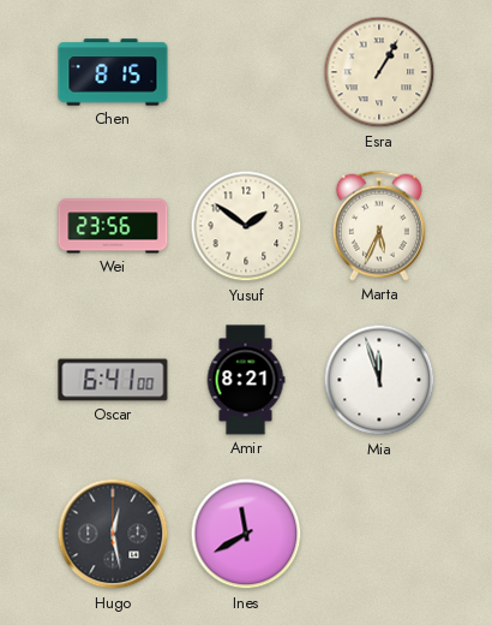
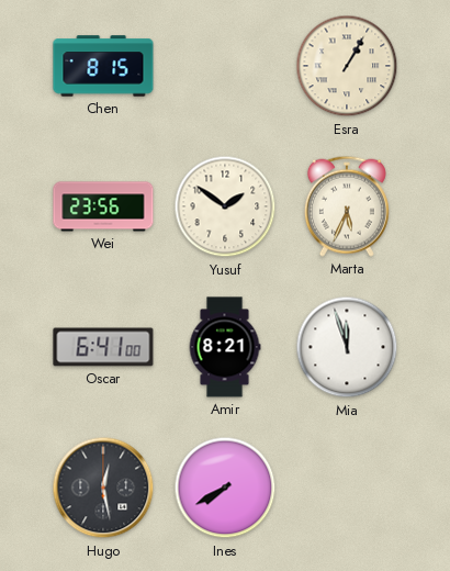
Ines: 11:40 -> 7:40
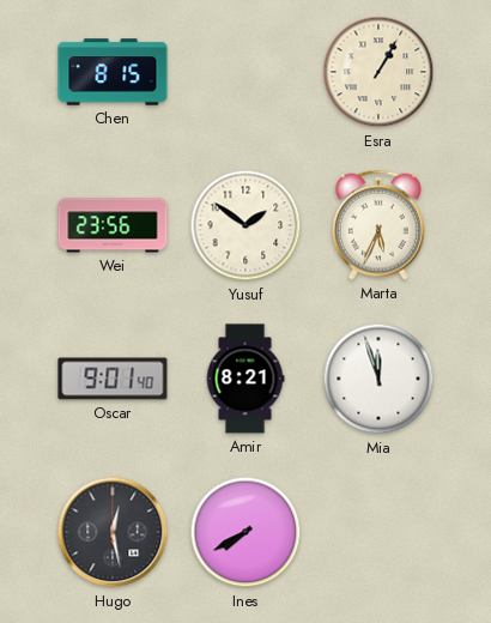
Oscar: 6:41 -> 9:01
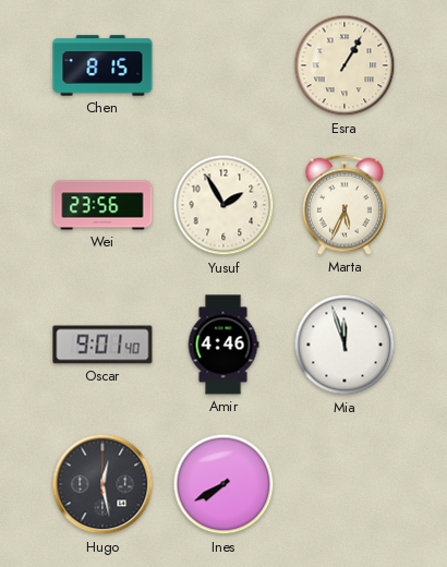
Yusuf: 1:51 -> 1:55
Amir: 8:21 -> 4:46
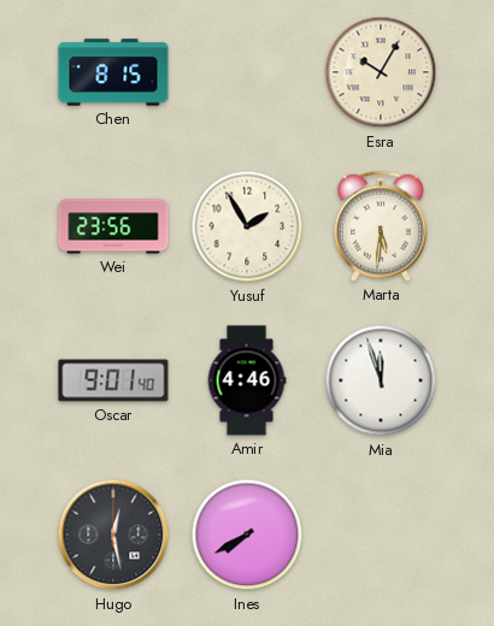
Esra: 1:05 -> 10:05
Marta: 5:34 -> 5:31
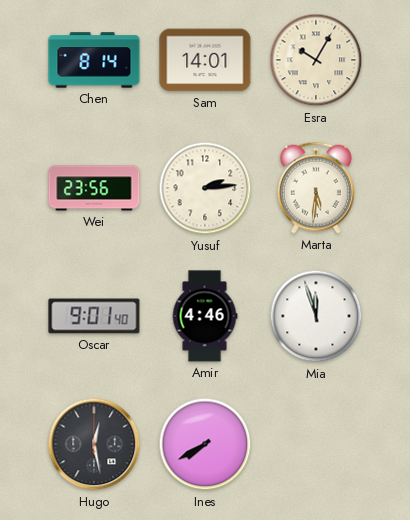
Chen: 8:15 -> 8:14
Sam: none -> 14:01
Yusuf: 1:55 -> 2:14
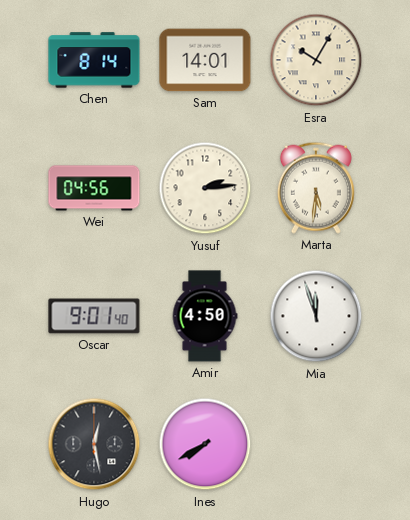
Wei: 23:56 -> 04:56
Amir: 4:46 -> 4:50
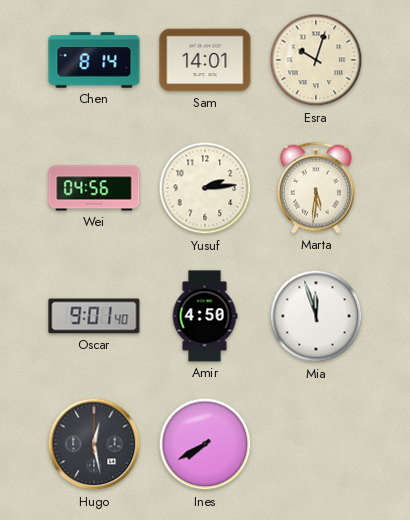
Esra: 10:05 -> 10:03
